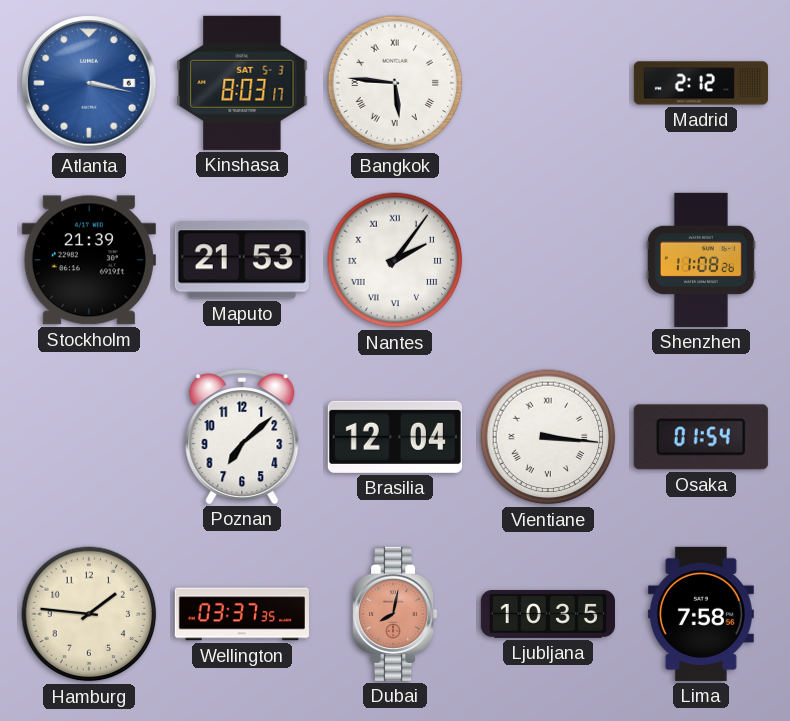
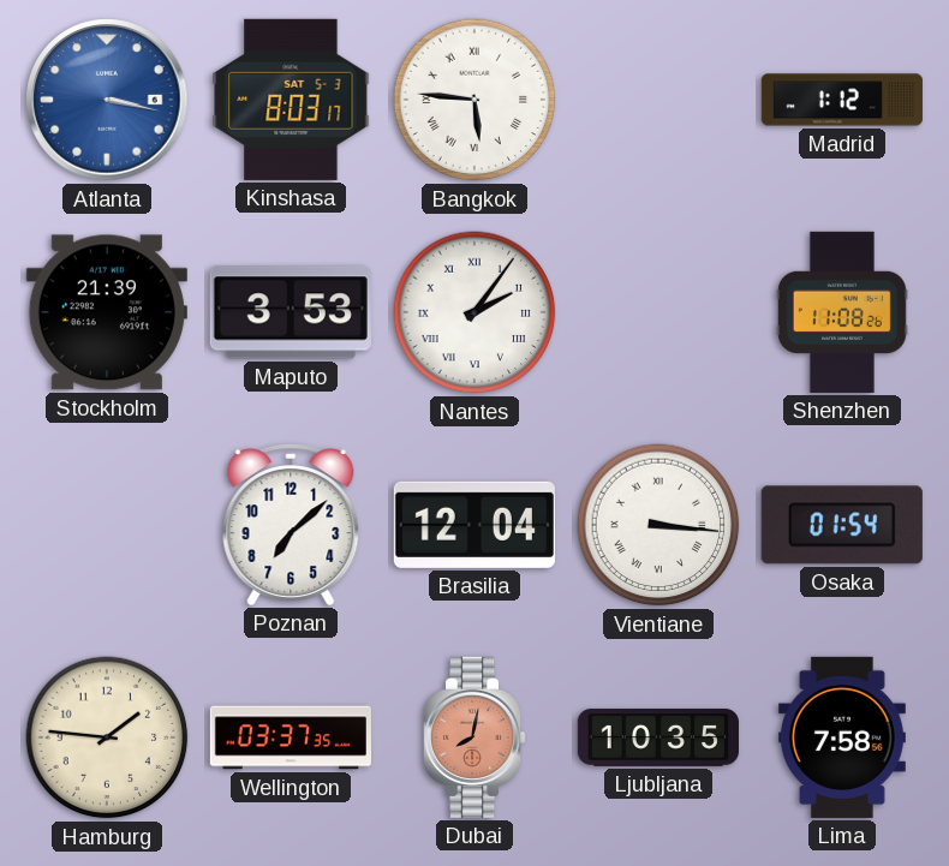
Madrid: 2:12 -> 1:12
Maputo: 21:53 -> 3:53
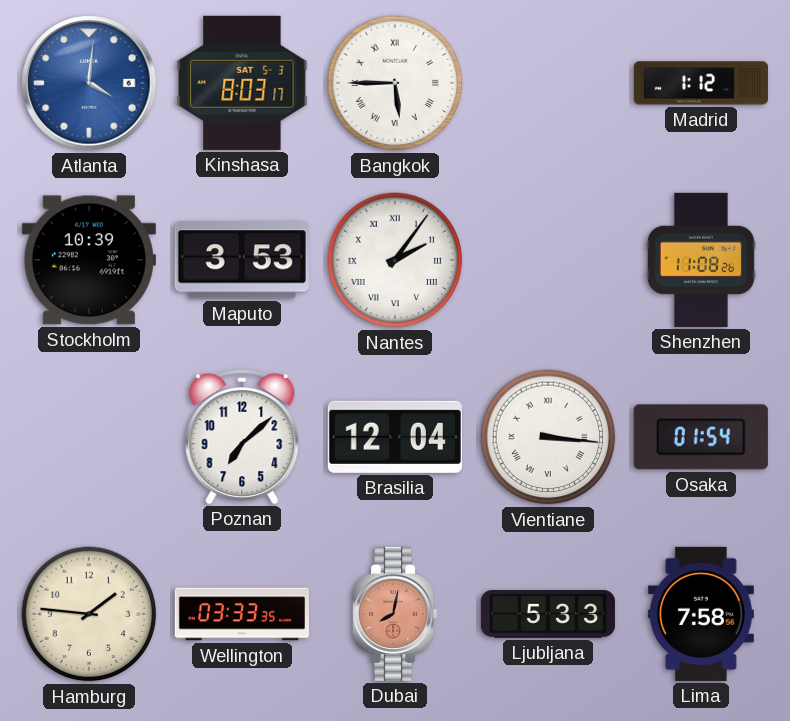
Atlanta: 3:17 -> 4:01
Bangkok: 5:46 -> 5:45
Stockholm: 21:39 -> 10:39
Wellington: 03:37 -> 03:33
Ljubljana: 10:35 -> 5:33
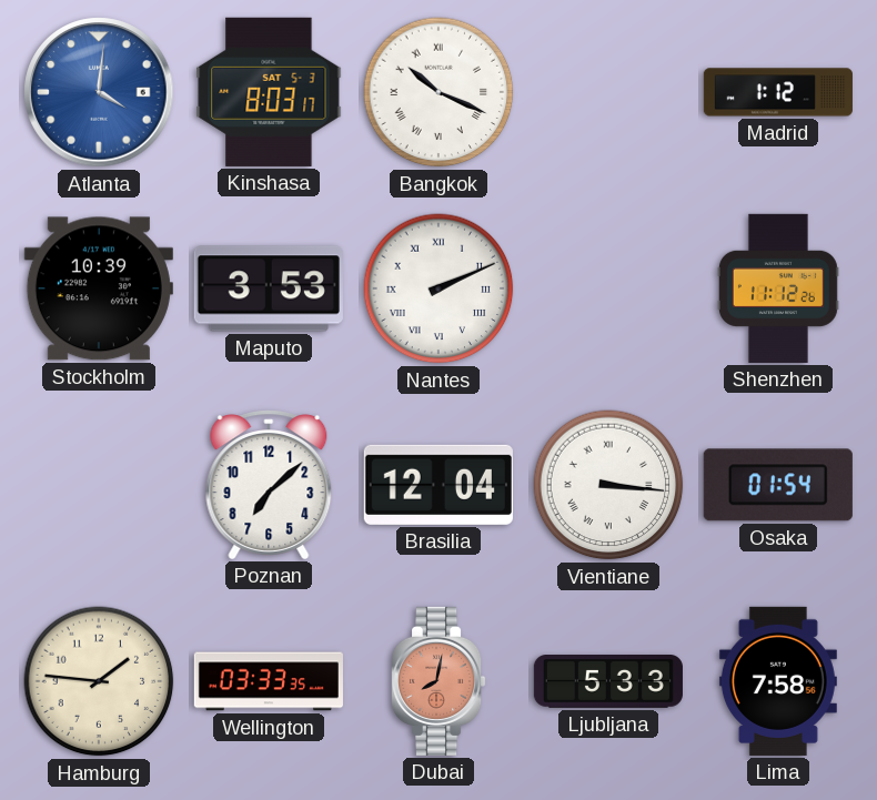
Bangkok: 5:45 -> 10:19
Nantes: 2:06 -> 2:11
Shenzhen: 11:08 -> 11:12
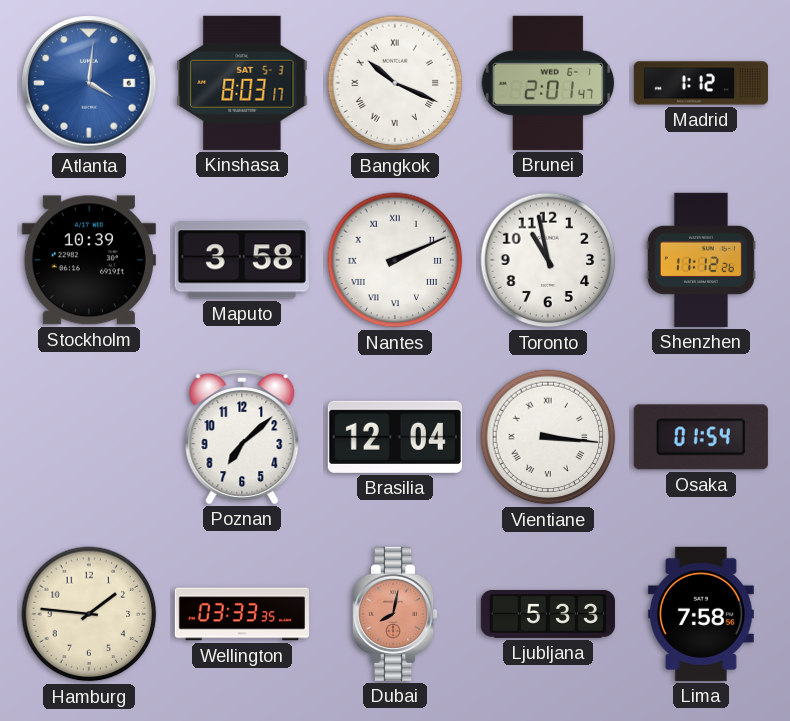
Brunei: none -> 2:01
Maputo: 3:53 -> 3:58
Toronto: none -> 10:58
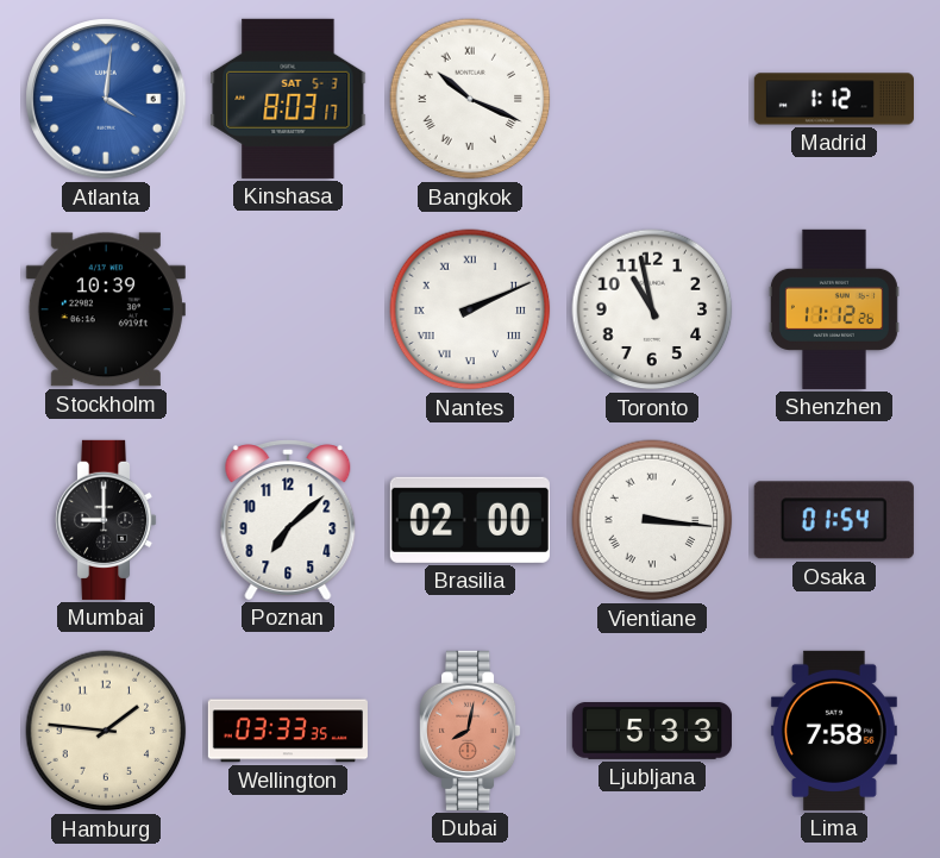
Brunei: 2:01 -> none
Maputo: 3:58 -> none
Mumbai: none -> 9:00
Brasilia: 12:04 -> 02:00
